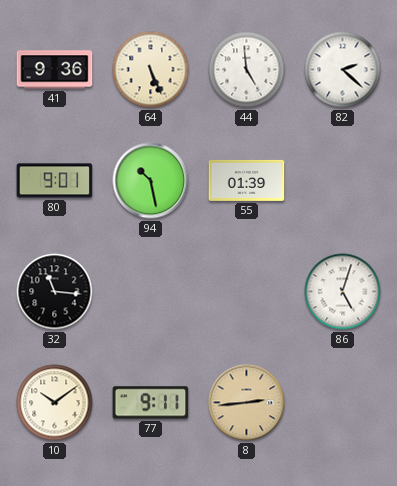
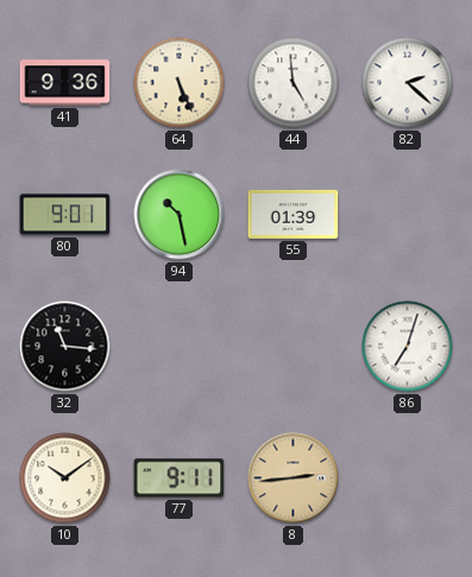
86: 5:03 -> 7:03
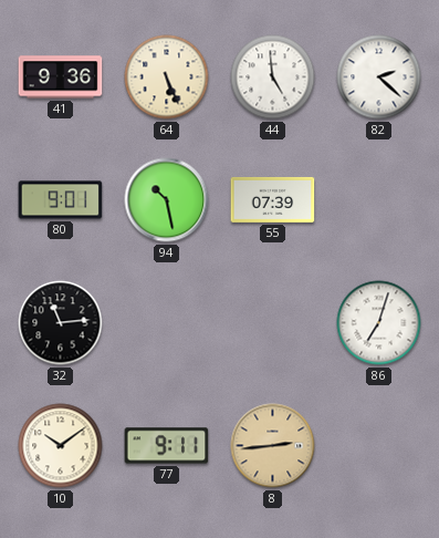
55: 01:39 -> 07:39
32: 11:16 -> 11:14
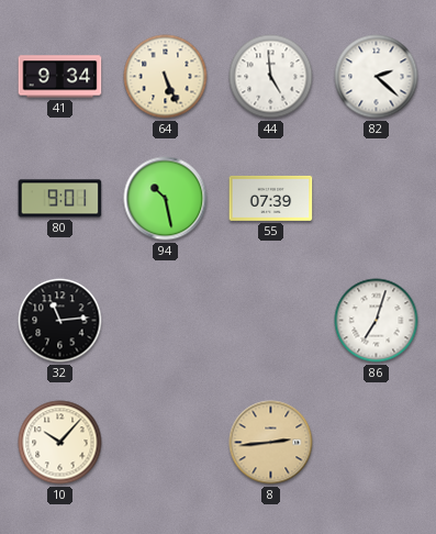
41: 9:36 -> 9:34
10: 10:09 -> 10:07
77: 9:11 -> none
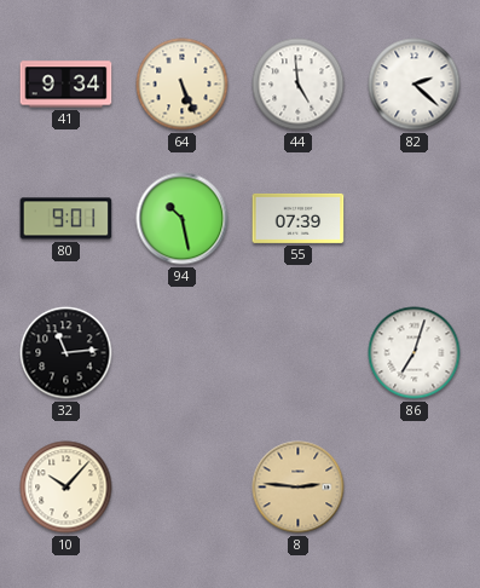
8: 2:44 -> 2:46
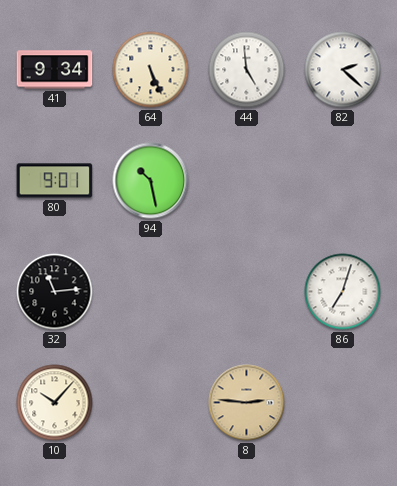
55: 07:39 -> none
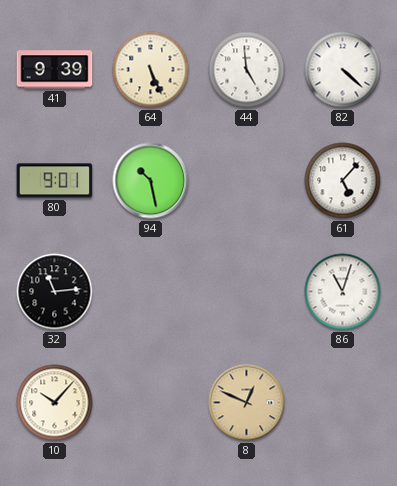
41: 9:34 -> 9:39
82: 2:22 -> 4:22
61: none -> 5:07
86: 7:03 -> 11:03
8: 2:46 -> 12:49
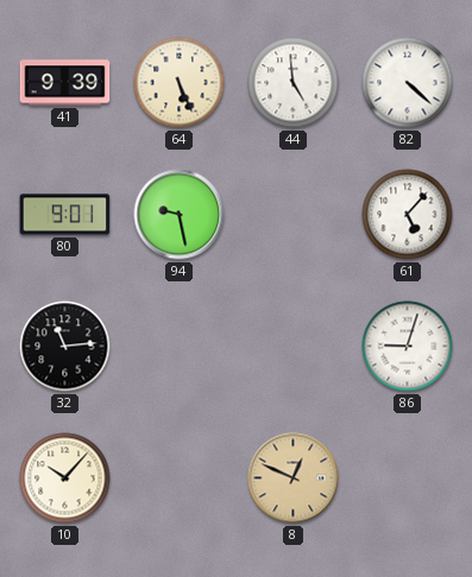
94: 10:28 -> 9:28
86: 11:03 -> 9:03
